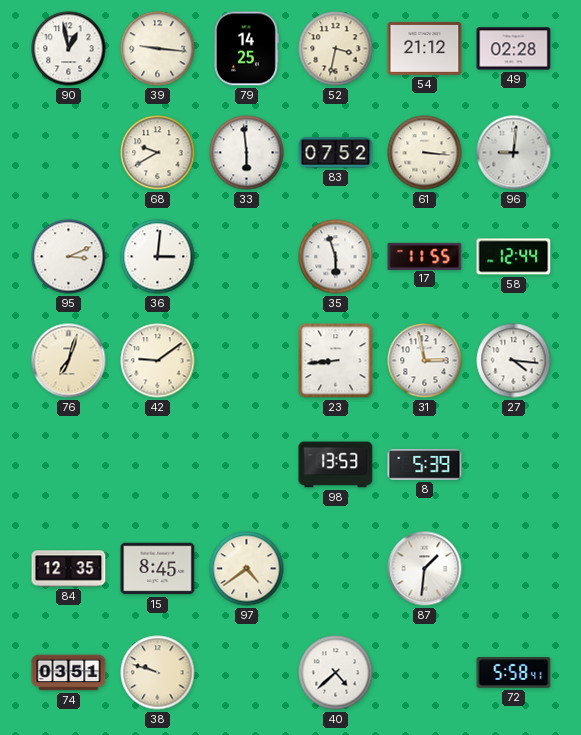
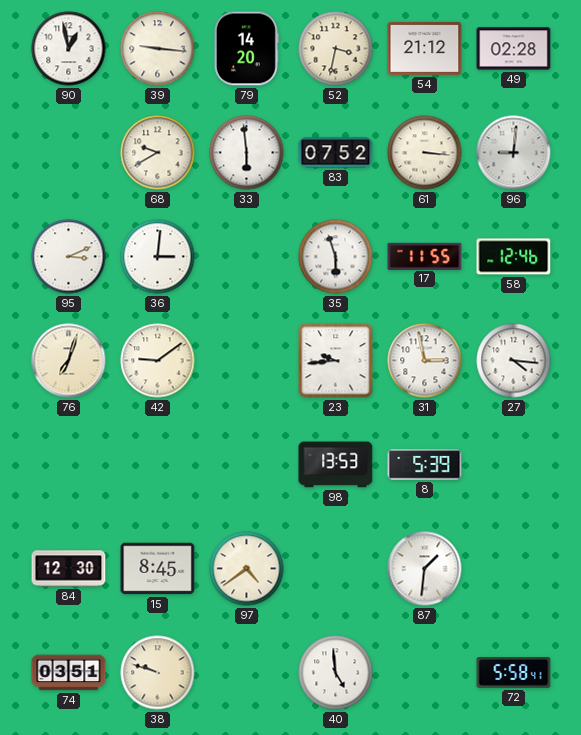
79: 14:25 -> 14:20
58: 12:44 -> 12:46
23: 8:44 -> 9:44
84: 12:35 -> 12:30
40: 4:38 -> 4:59
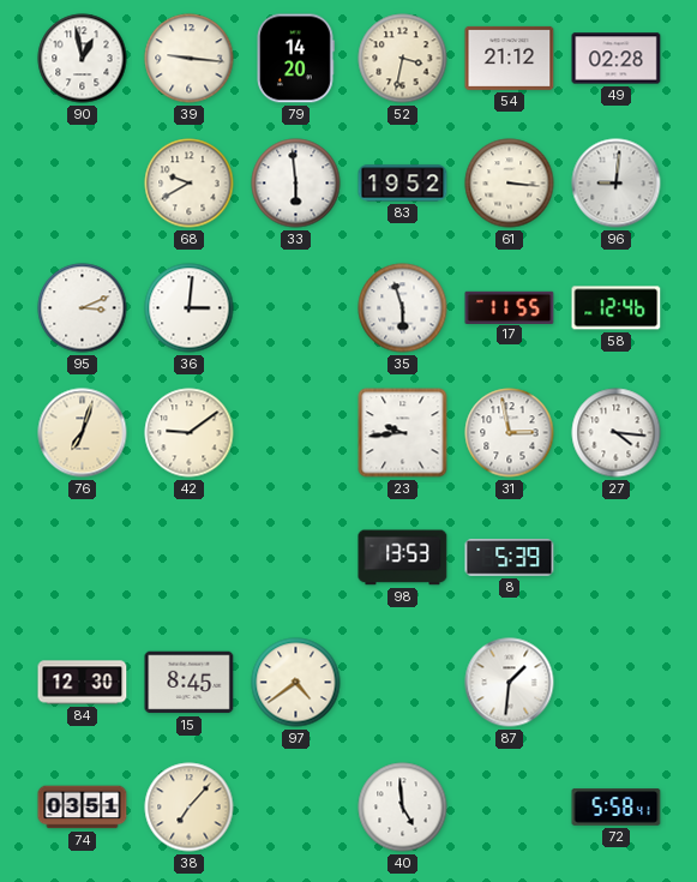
83: 07:52 -> 19:52
38: 9:48 -> 7:07
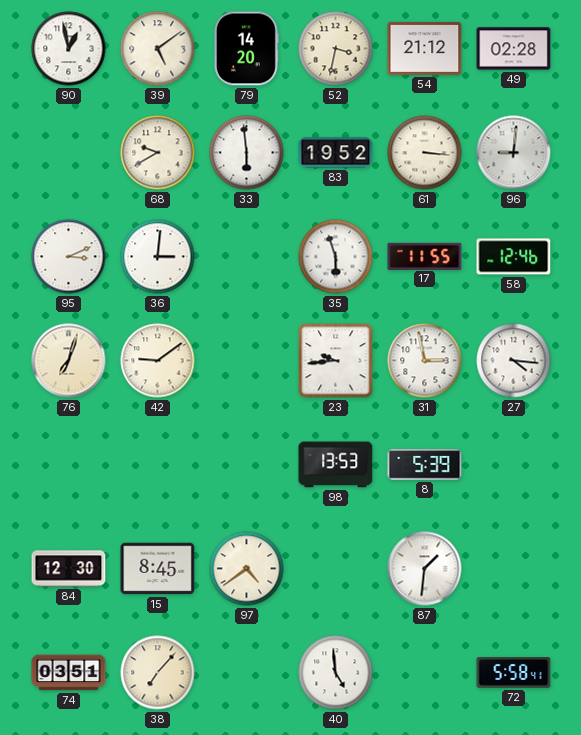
39: 9:16 -> 5:09
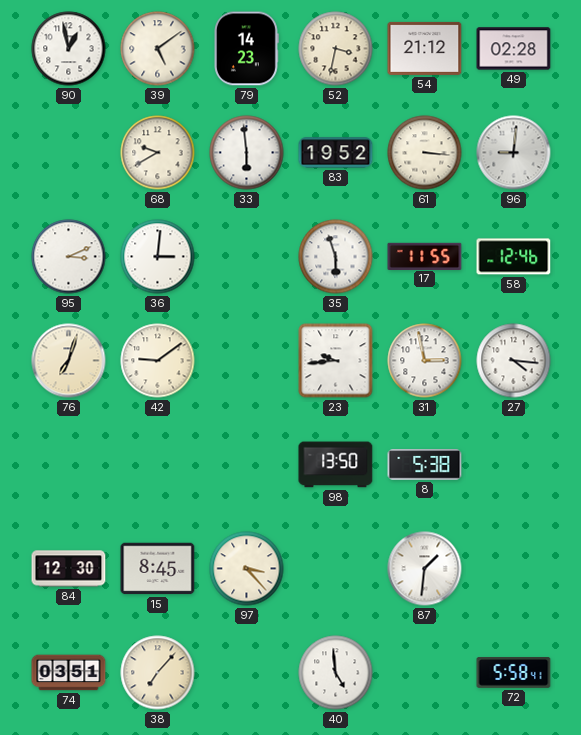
79: 14:20 -> 14:23
98: 13:53 -> 13:50
8: 5:39 -> 5:38
97: 4:39 -> 3:23
